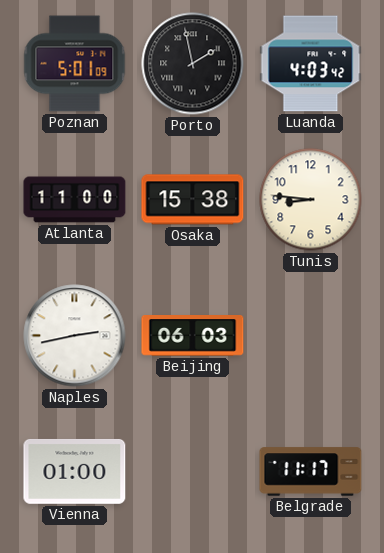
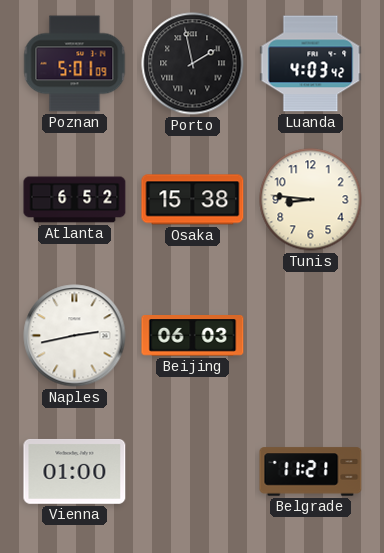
Atlanta: 11:00 -> 6:52
Belgrade: 11:17 -> 11:21
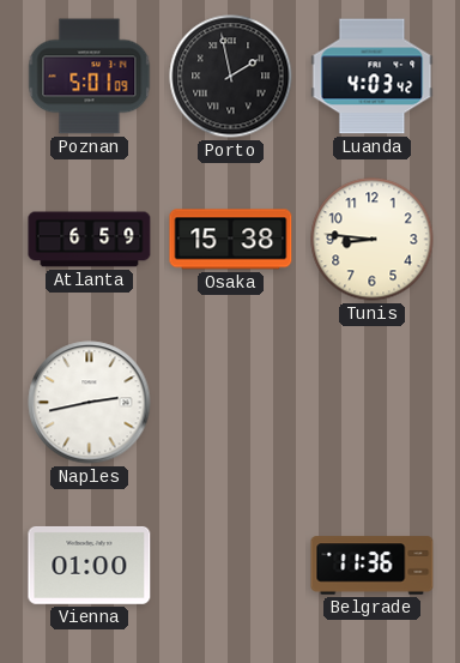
Atlanta: 6:52 -> 6:59
Beijing: 06:03 -> none
Belgrade: 11:21 -> 11:36
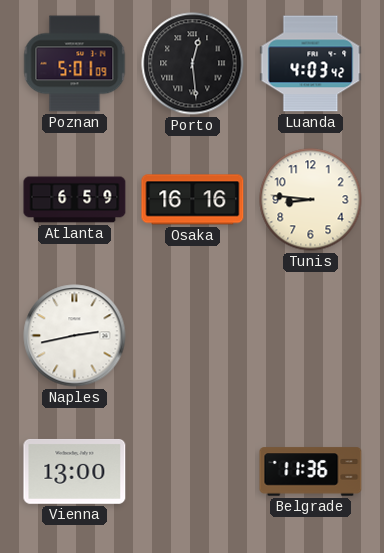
Porto: 1:58 -> 12:29
Osaka: 15:38 -> 16:16
Vienna: 01:00 -> 13:00
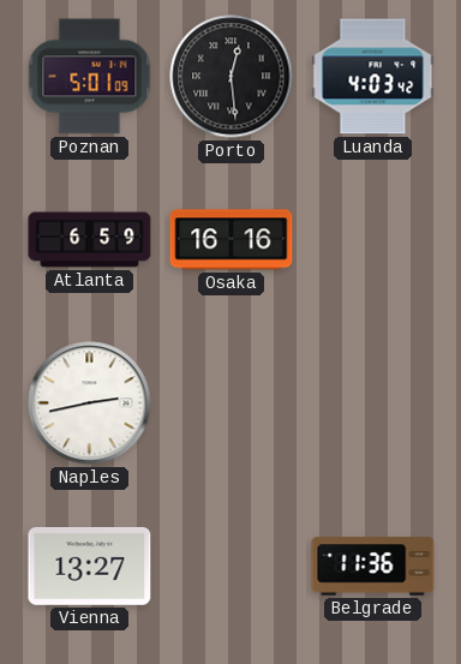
Tunis: 8:46 -> none
Vienna: 13:00 -> 13:27
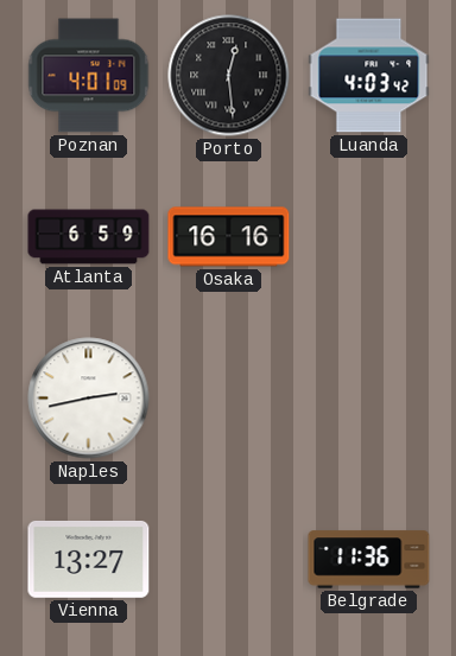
Poznan: 5:01 -> 4:01
